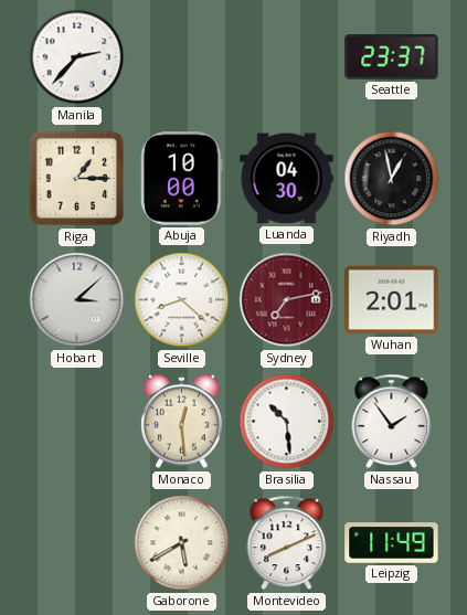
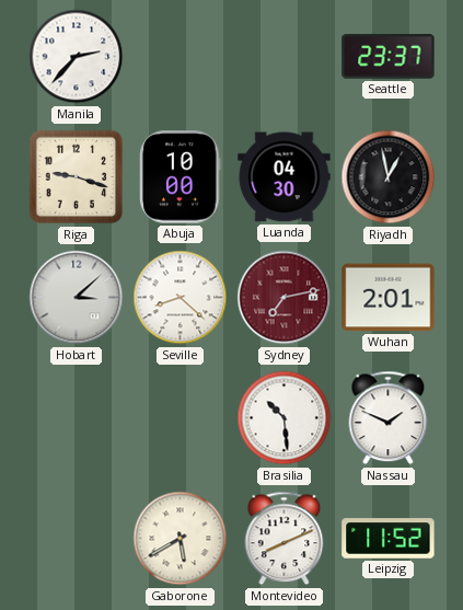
Riga: 1:15 -> 9:18
Monaco: 12:29 -> none
Nassau: 1:54 -> 1:49
Leipzig: 11:49 -> 11:52
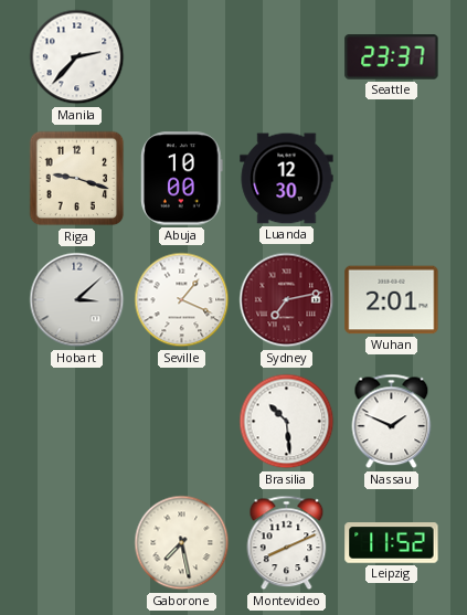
Luanda: 04:30 -> 12:30
Riyadh: 12:58 -> none
Seville: 8:22 -> 1:19
Gaborone: 5:40 -> 7:28
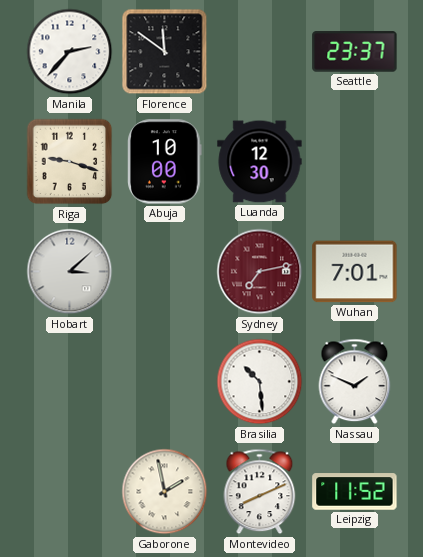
Florence: none -> 11:51
Seville: 1:19 -> none
Wuhan: 2:01 -> 7:01
Gaborone: 7:28 -> 1:58
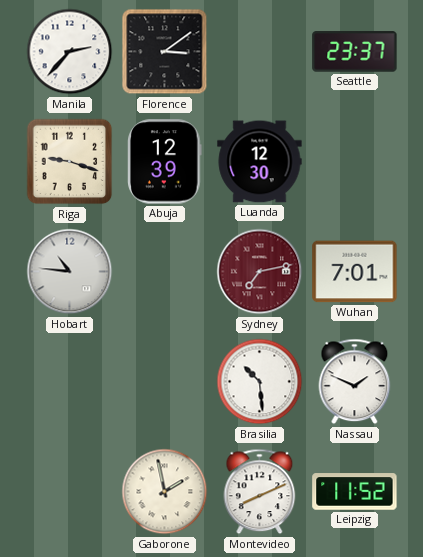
Florence: 11:51 -> 3:09
Abuja: 10:00 -> 12:39
Hobart: 3:08 -> 10:46
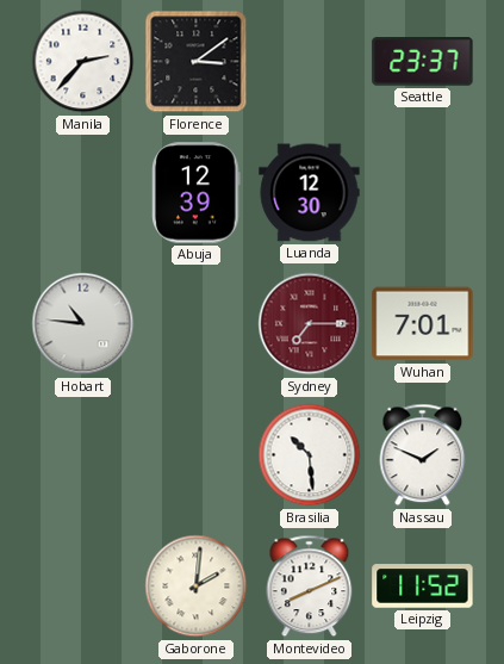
Riga: 9:18 -> none
Sydney: 7:13 -> 7:15
Gaborone: 1:58 -> 2:01
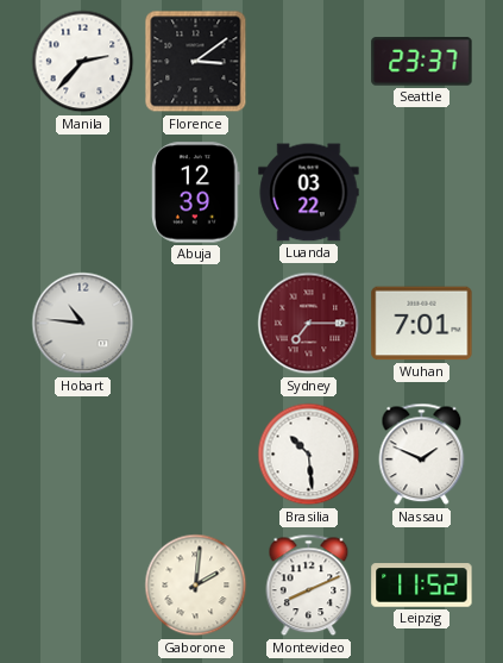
Luanda: 12:30 -> 03:22
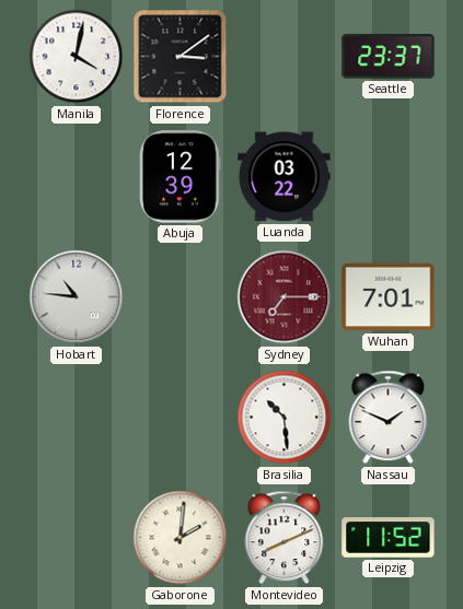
Manila: 2:37 -> 4:02
